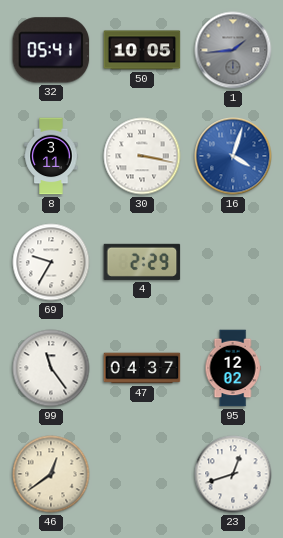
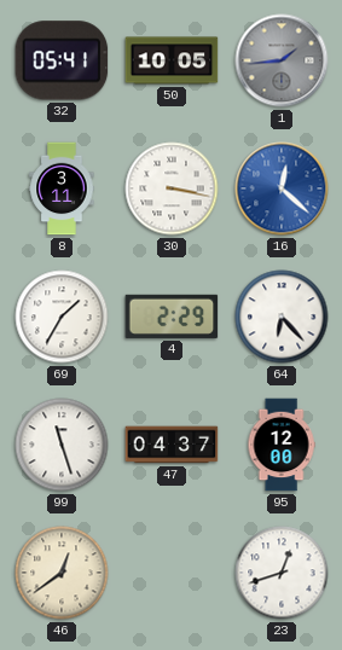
16: 4:03 -> 12:22
69: 9:35 -> 1:35
64: none -> 6:23
99: 11:24 -> 11:27
95: 12:02 -> 12:00
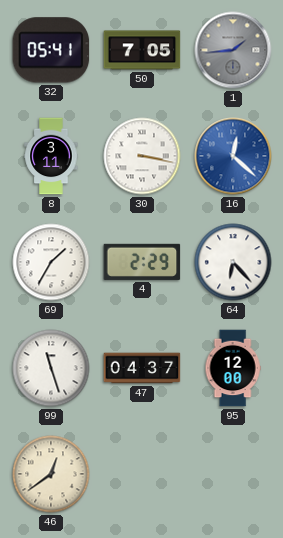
50: 10:05 -> 7:05
23: 12:42 -> none
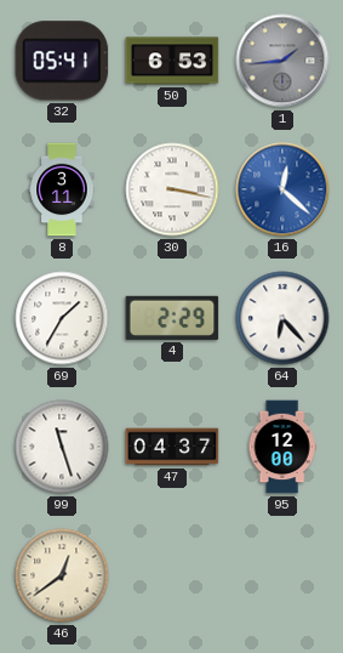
50: 7:05 -> 6:53
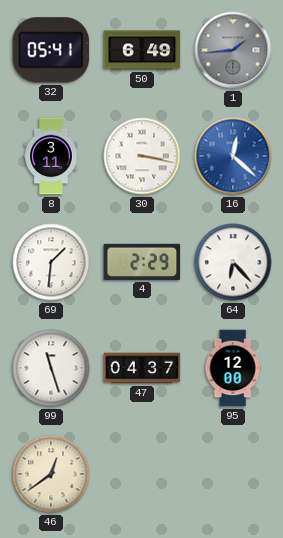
50: 6:53 -> 6:49
69: 1:35 -> 1:31
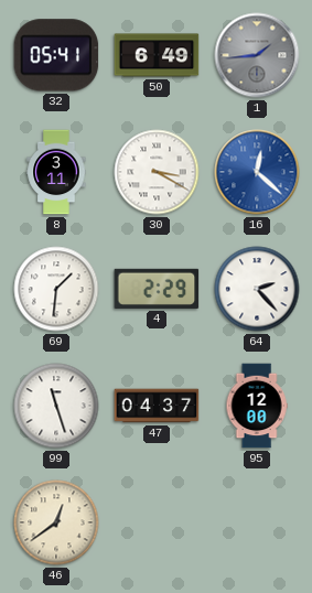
30: 3:17 -> 3:20
64: 6:23 -> 2:23
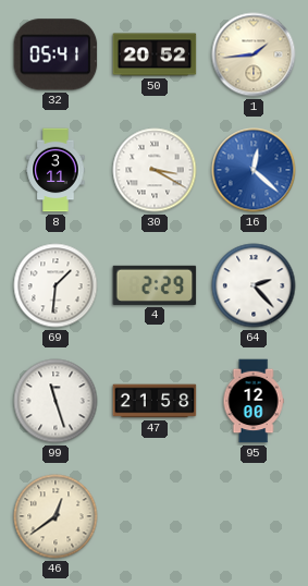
50: 6:49 -> 20:52
1 dial: grey -> cream
47: 04:37 -> 21:58
